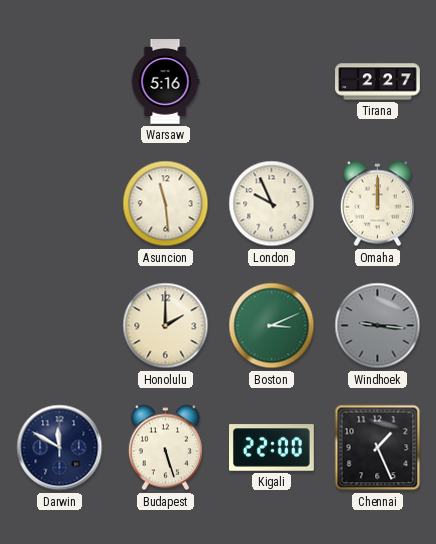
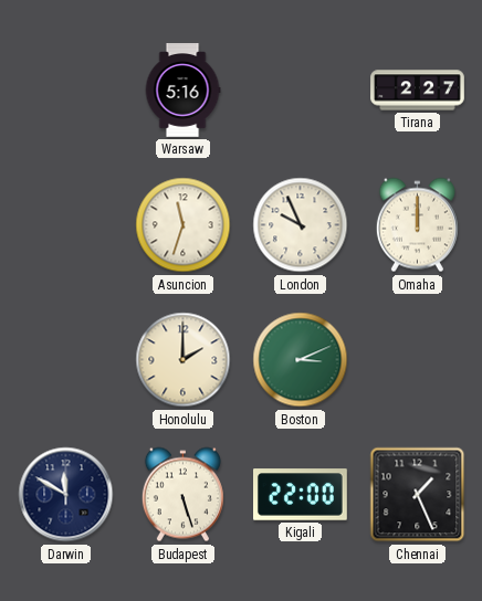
Asuncion: 11:29 -> 11:33
Windhoek: 9:16 -> none
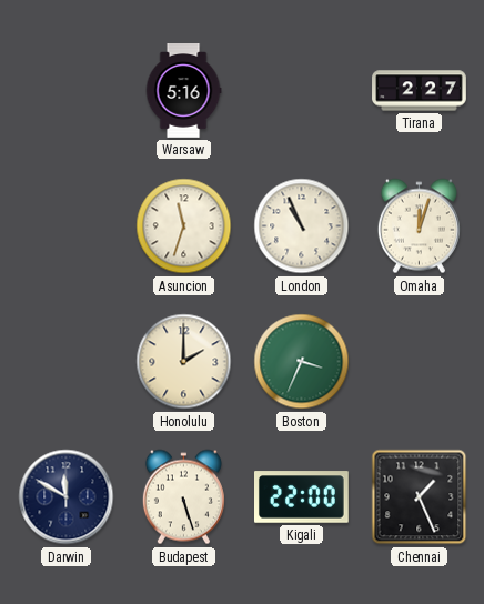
London: 9:56 -> 10:56
Omaha: 12:00 -> 12:03
Boston: 3:11 -> 3:34
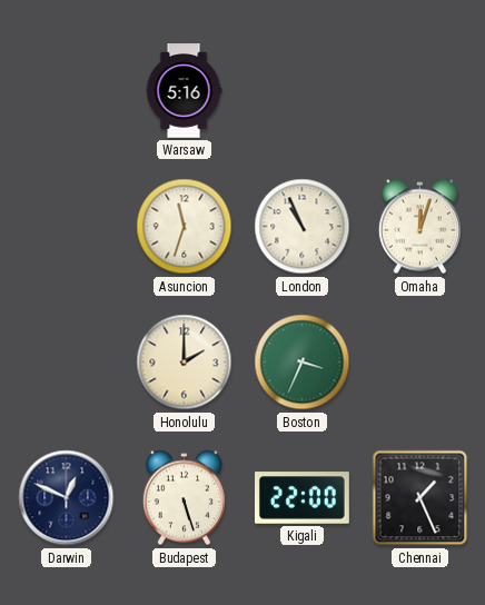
Tirana: 2:27 -> none
Darwin: 11:50 -> 12:49
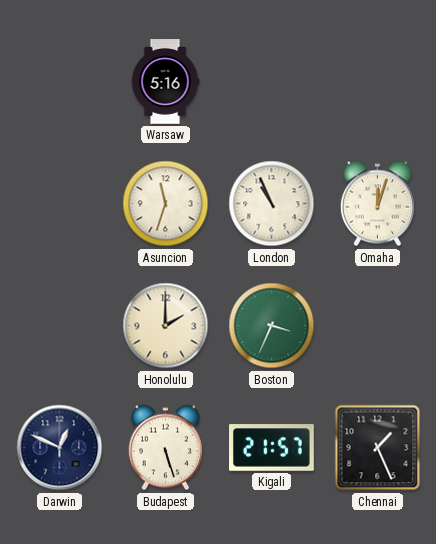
Kigali: 22:00 -> 21:57
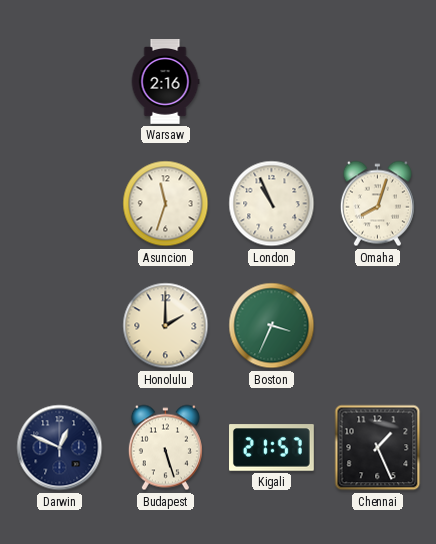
Warsaw: 5:16 -> 2:16
Omaha: 12:03 -> 8:03
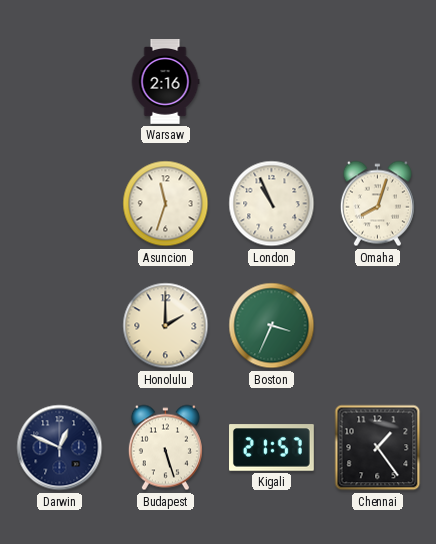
Chennai: 1:26 -> 1:24
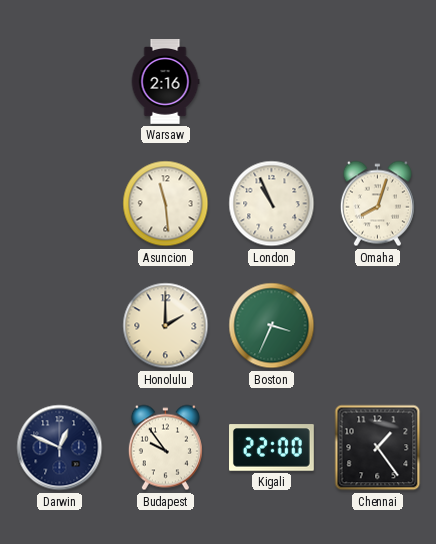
Asuncion: 11:33 -> 11:29
Budapest: 5:27 -> 9:54
Kigali: 21:57 -> 22:00
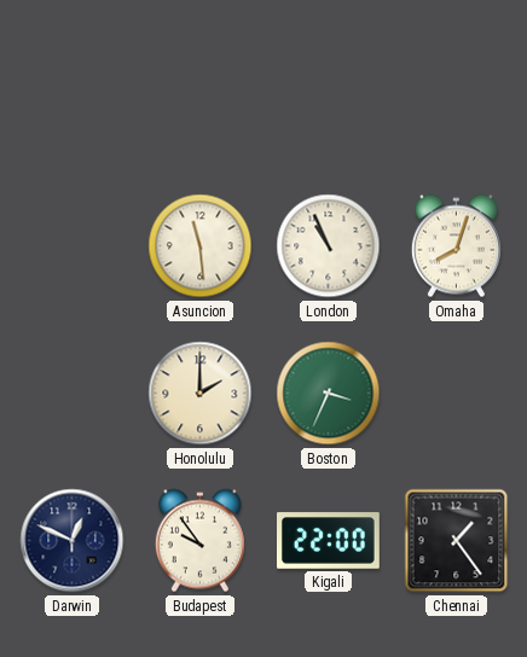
Warsaw: 2:16 -> none
